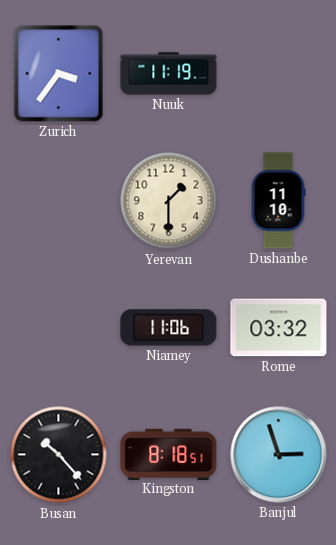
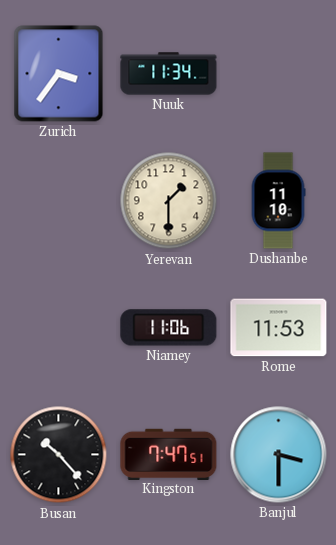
Nuuk: 11:19 -> 11:34
Rome: 03:32 -> 11:53
Kingston: 8:18 -> 7:47
Banjul: 2:57 -> 3:30
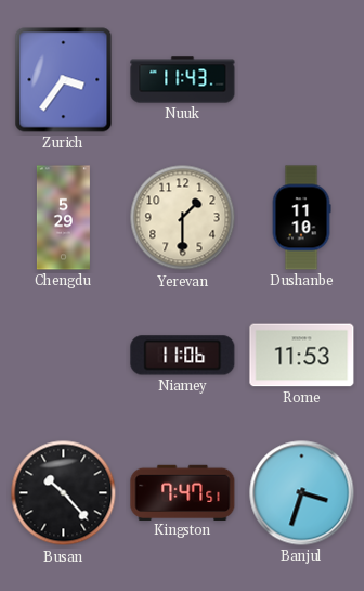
Nuuk: 11:34 -> 11:43
Chengdu: none -> 5:29
Banjul: 3:30 -> 3:33
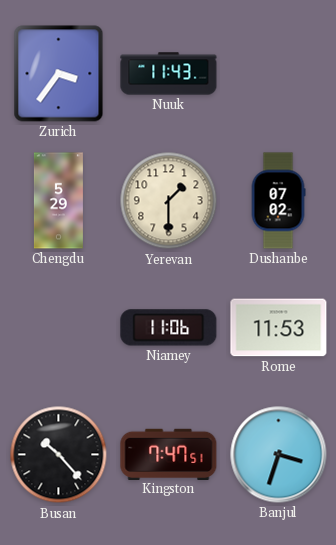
Dushanbe: 11:10 -> 07:02
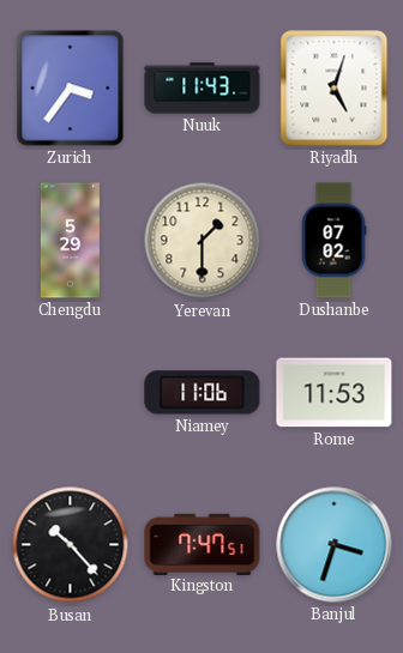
Riyadh: none -> 5:03
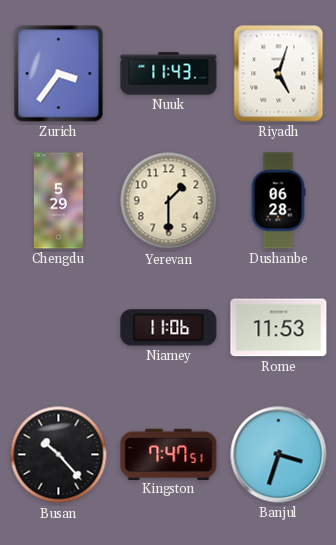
Dushanbe: 07:02 -> 06:28
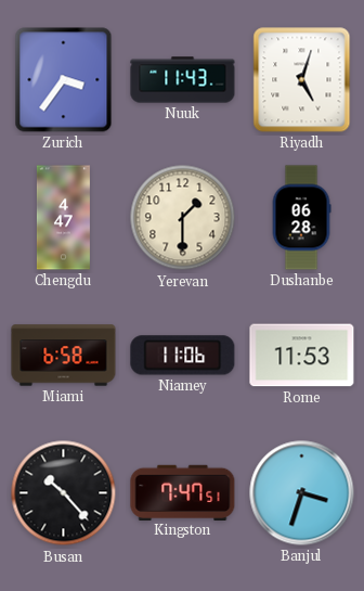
Chengdu: 5:29 -> 4:47
Miami: none -> 6:58
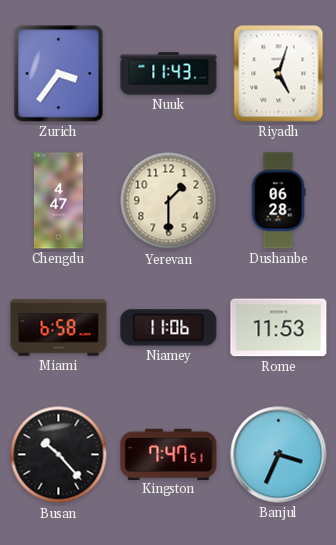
Banjul: 3:33 -> 3:34
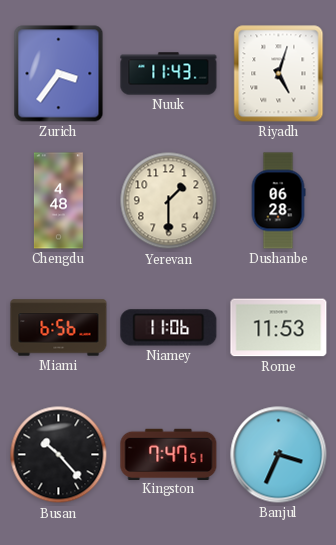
Chengdu: 4:47 -> 4:48
Miami: 6:58 -> 6:56
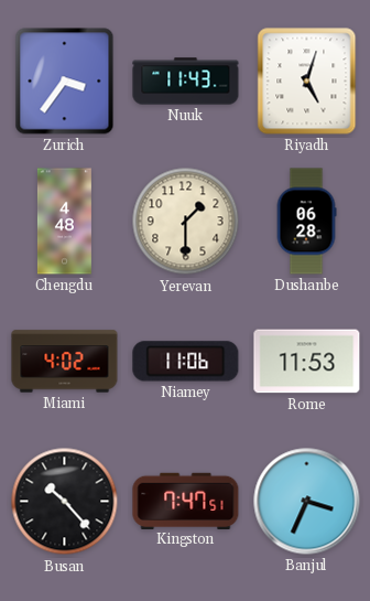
Miami: 6:56 -> 4:02
